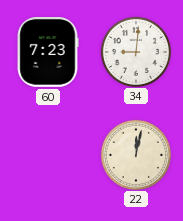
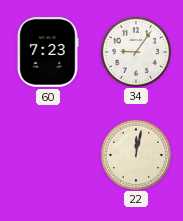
34: 9:01 -> 9:06
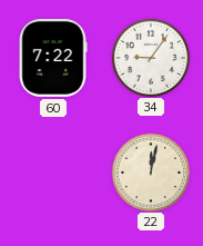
60: 7:23 -> 7:22
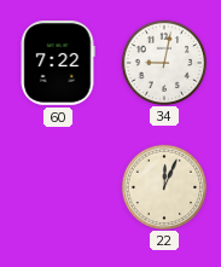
34: 9:06 -> 9:02
22: 12:02 -> 12:04
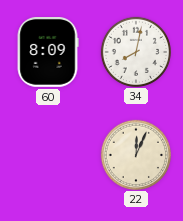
60: 7:22 -> 8:09
34: 9:02 -> 8:02
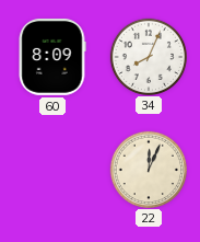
34: 8:02 -> 8:04
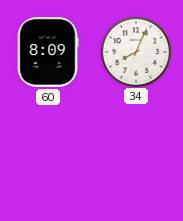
22: 12:04 -> none
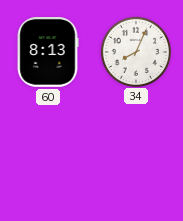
60: 8:09 -> 8:13
